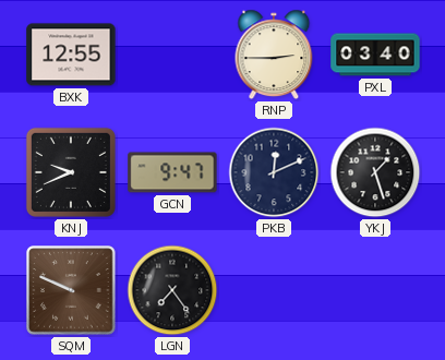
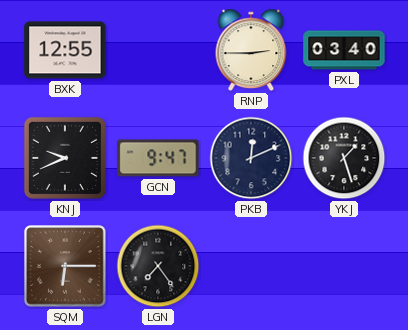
SQM: 9:49 -> 6:15
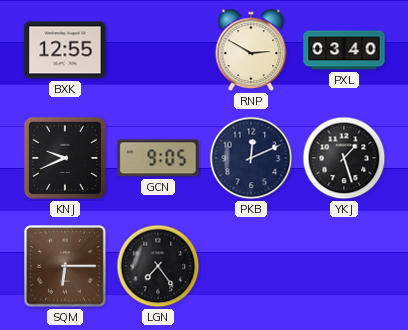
RNP: 2:45 -> 2:50
GCN: 9:47 -> 9:05
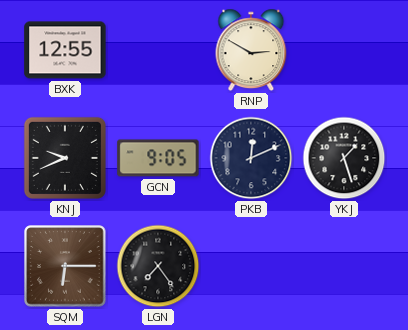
PXL: 03:40 -> none
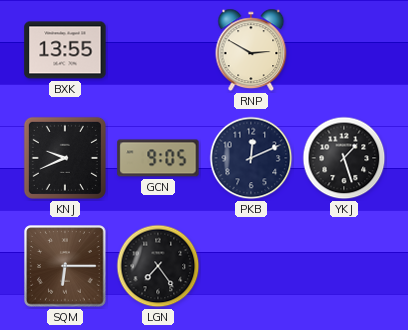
BXK: 12:55 -> 13:55
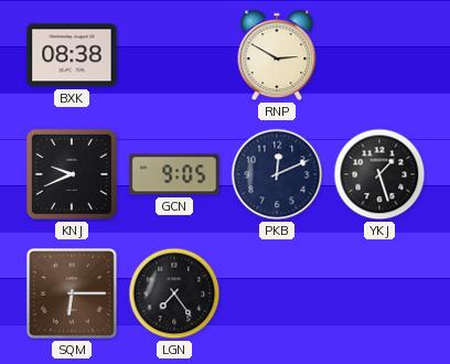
BXK: 13:55 -> 08:38
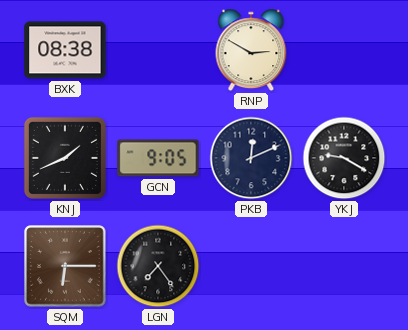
KNJ: 9:41 -> 1:41
YKJ: 1:27 -> 9:20
